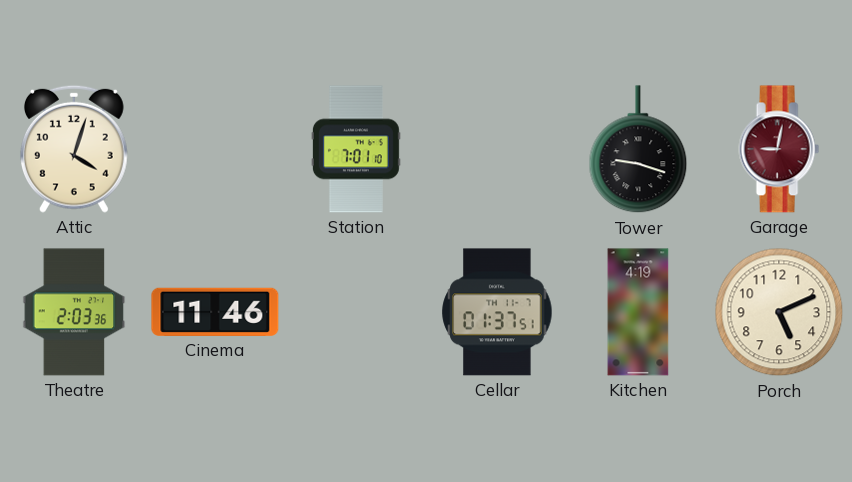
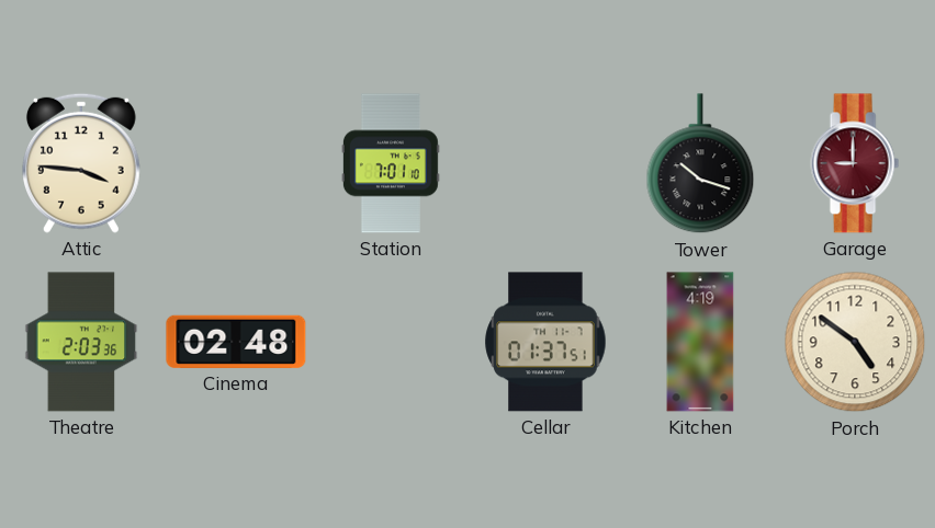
Attic: 4:03 -> 3:46
Tower: 9:18 -> 10:18
Garage: 9:02 -> 9:00
Cinema: 11:46 -> 02:48
Porch: 5:11 -> 4:51
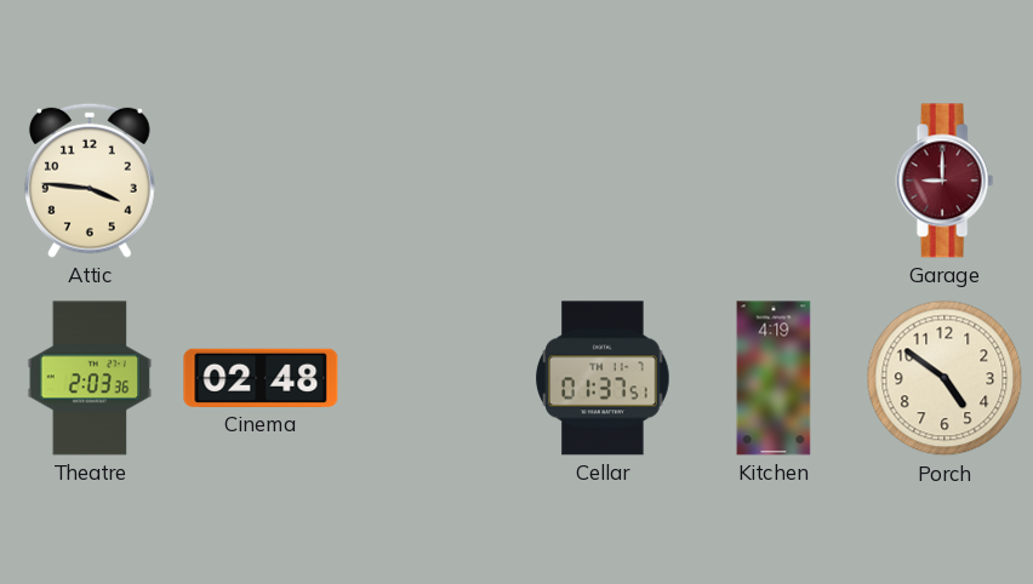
Station: 7:01 -> none
Tower: 10:18 -> none
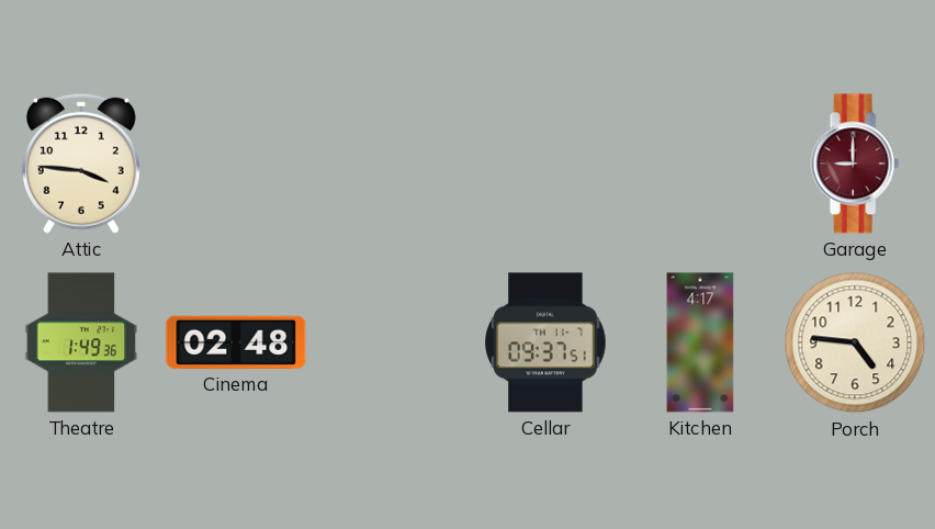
Theatre: 2:03 -> 1:49
Cellar: 01:37 -> 09:37
Kitchen: 4:19 -> 4:17
Porch: 4:51 -> 4:46
